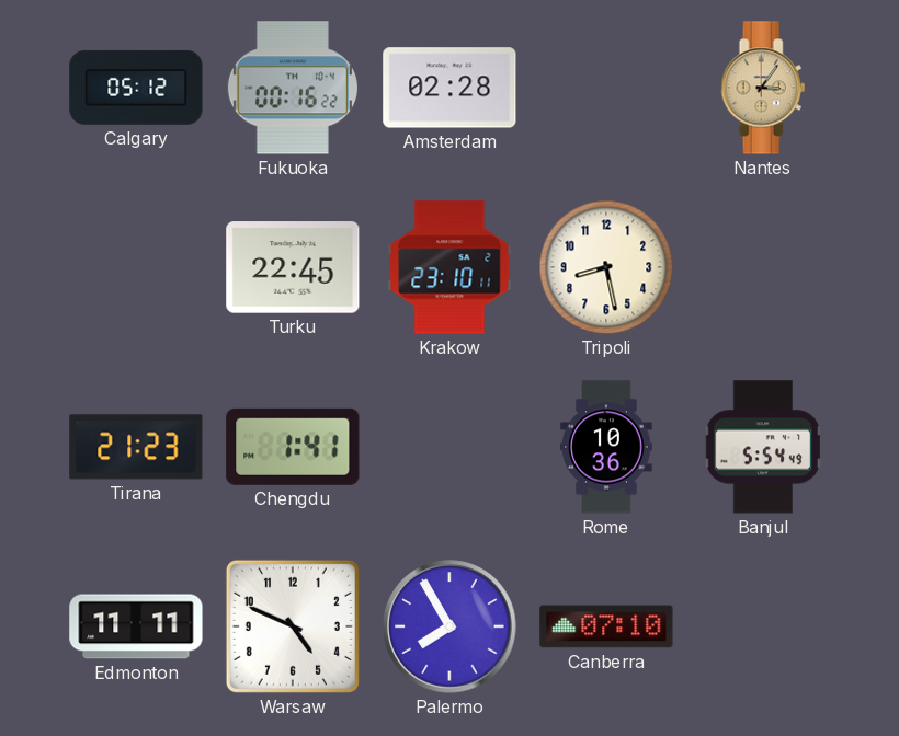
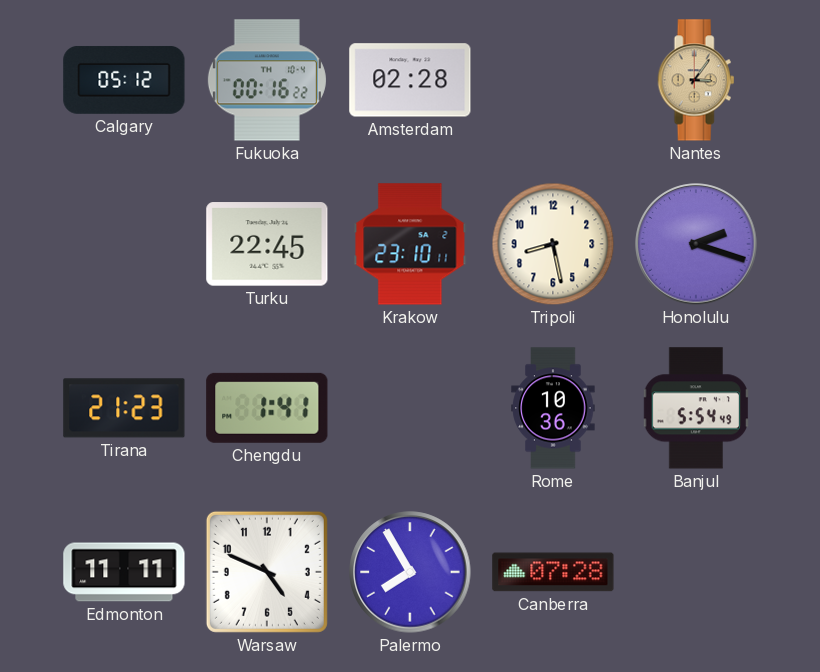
Honolulu: none -> 2:18
Canberra: 07:10 -> 07:28
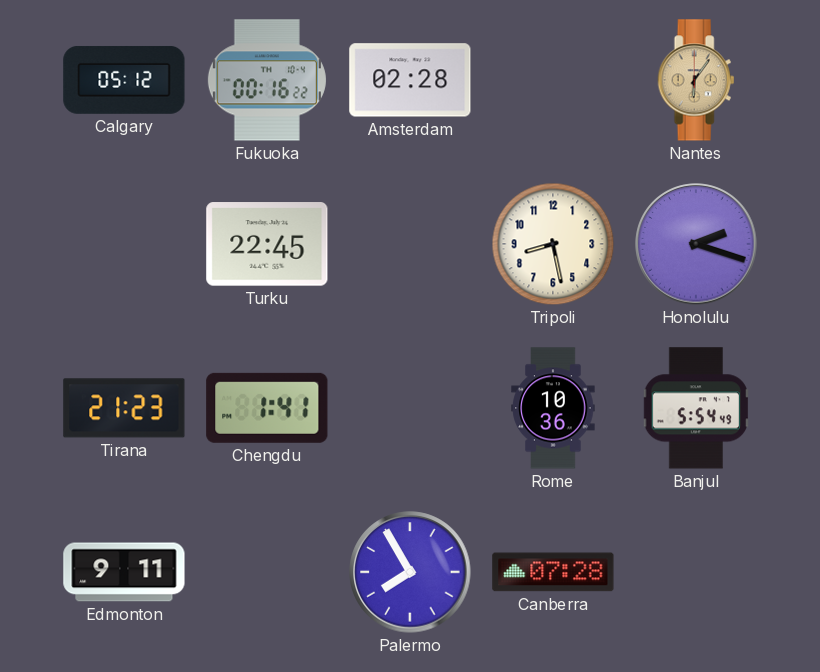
Nantes: 3:06 -> 6:06
Krakow: 23:10 -> none
Edmonton: 11:11 -> 9:11
Warsaw: 4:49 -> none
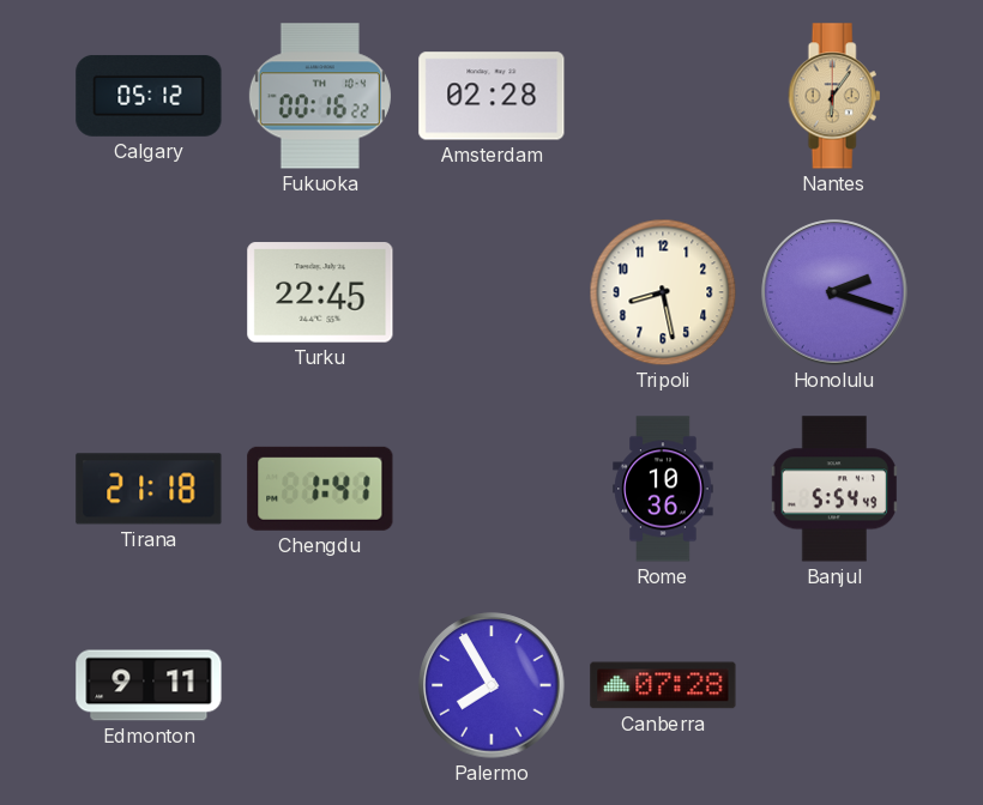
Tirana: 21:23 -> 21:18
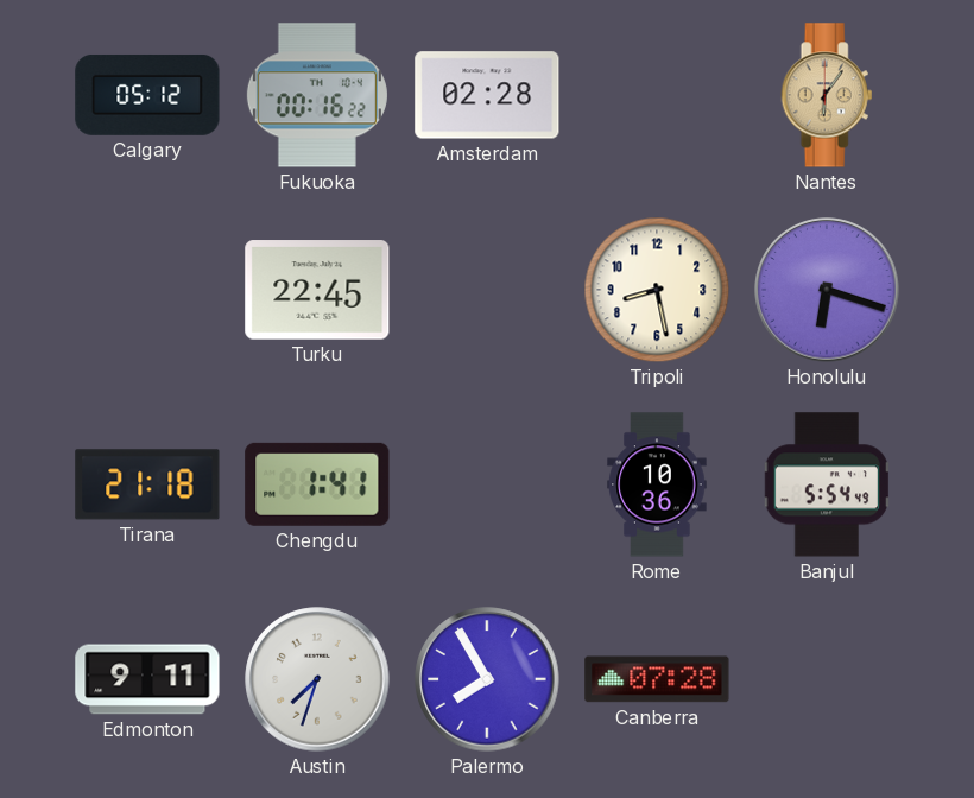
Honolulu: 2:18 -> 6:18
Austin: none -> 7:33
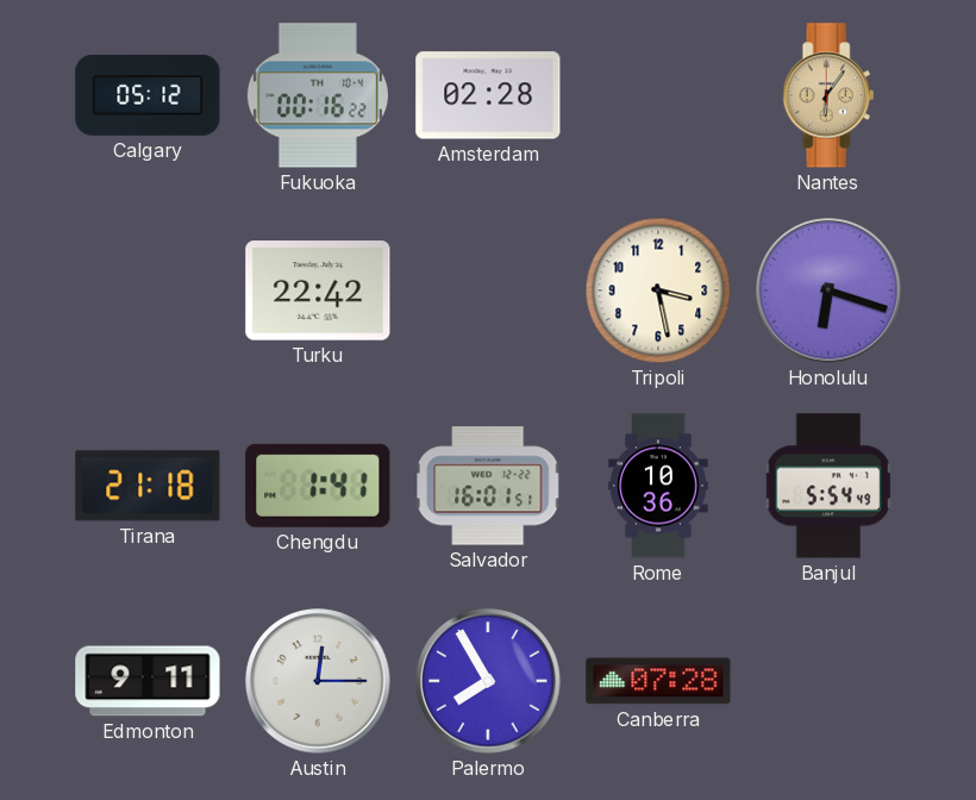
Turku: 22:45 -> 22:42
Tripoli: 8:28 -> 3:28
Salvador: none -> 16:01
Austin: 7:33 -> 12:15
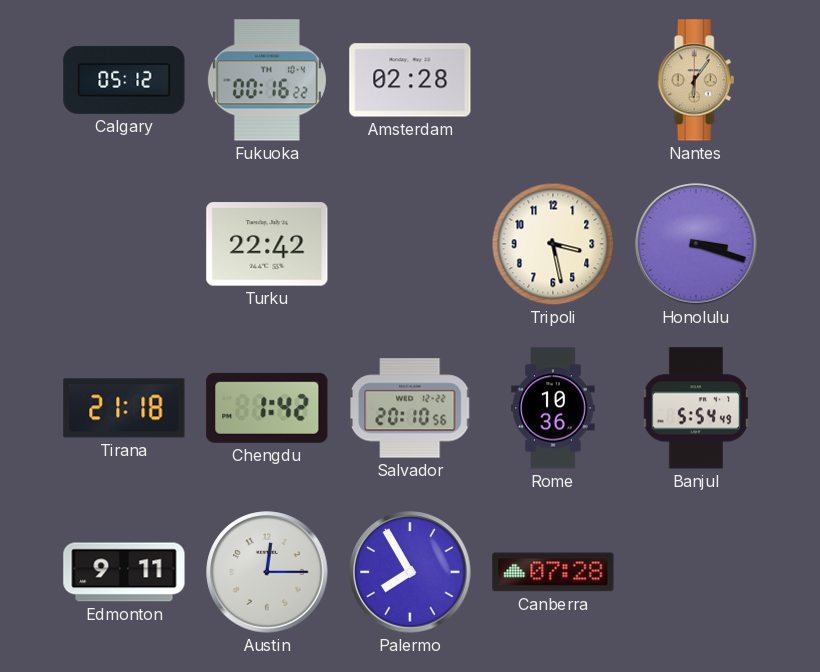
Honolulu: 6:18 -> 3:18
Chengdu: 1:41 -> 1:42
Salvador: 16:01 -> 20:10
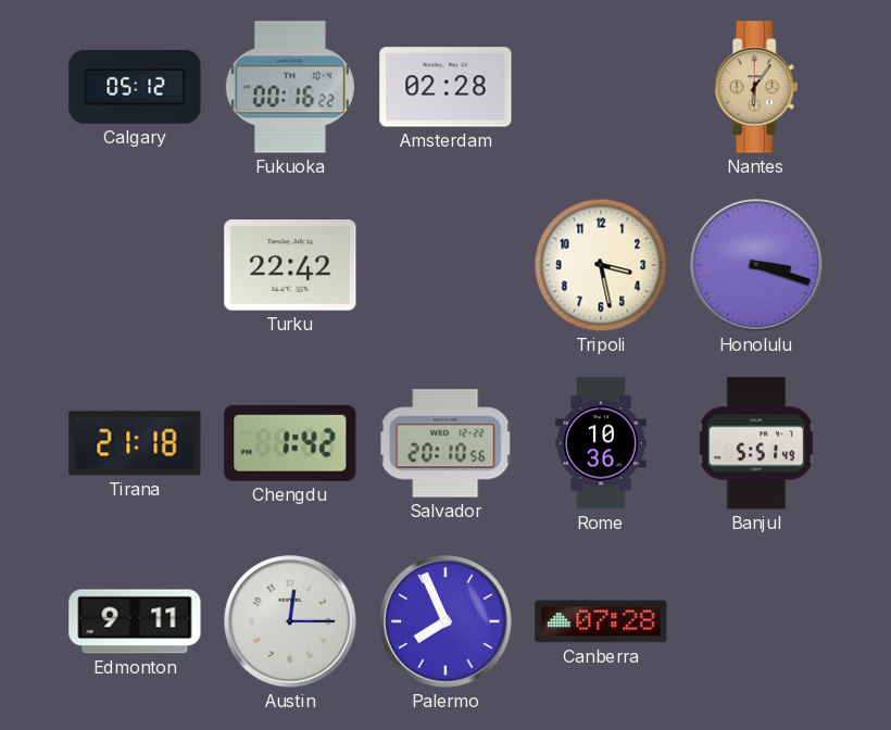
Banjul: 5:54 -> 5:51
Palermo: 7:55 -> 7:56
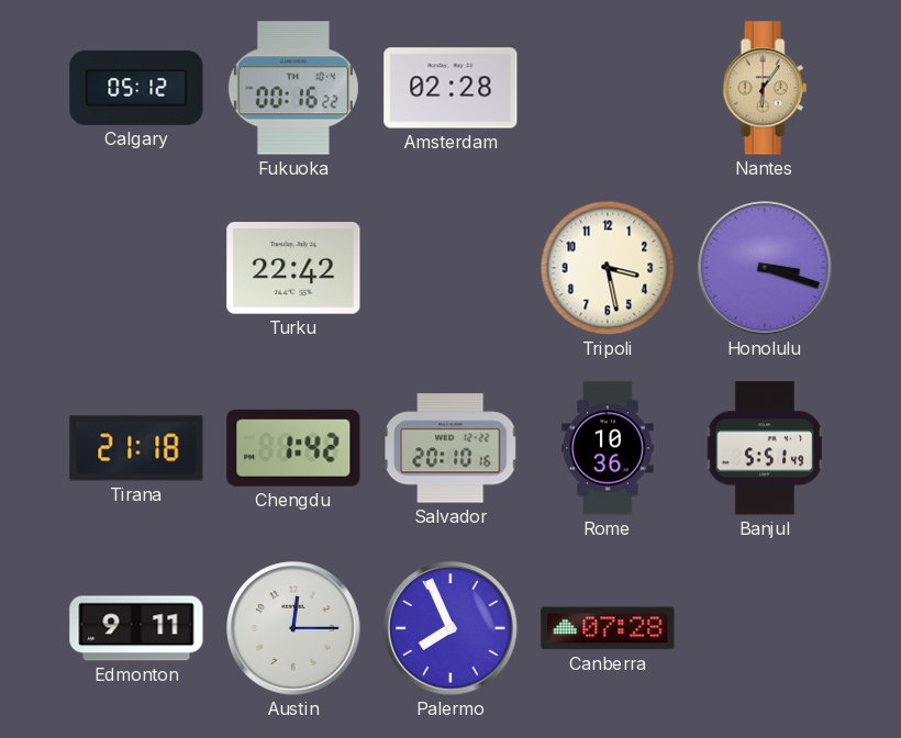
Salvador: 20:10:56 -> 20:10:16
